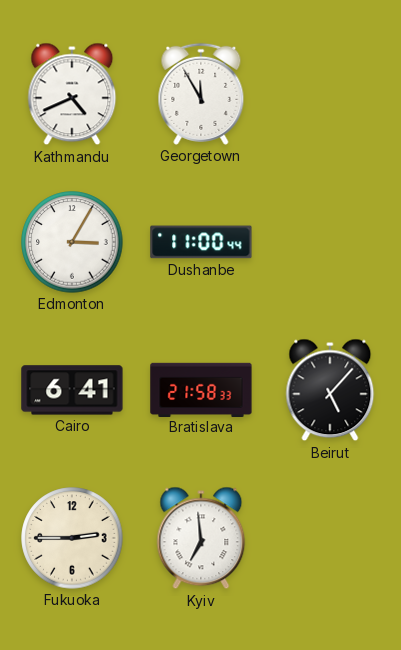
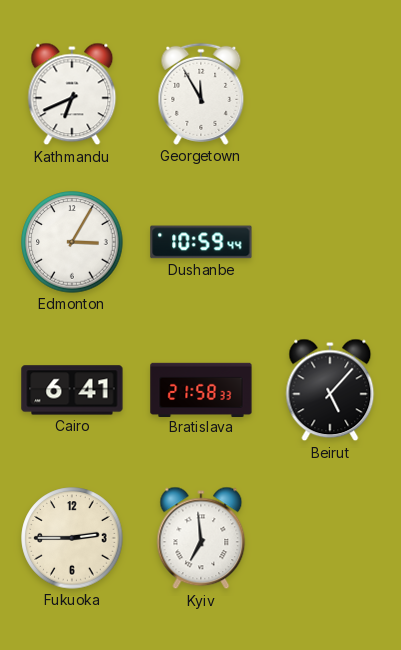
Kathmandu: 4:41 -> 6:41
Dushanbe: 11:00 -> 10:59
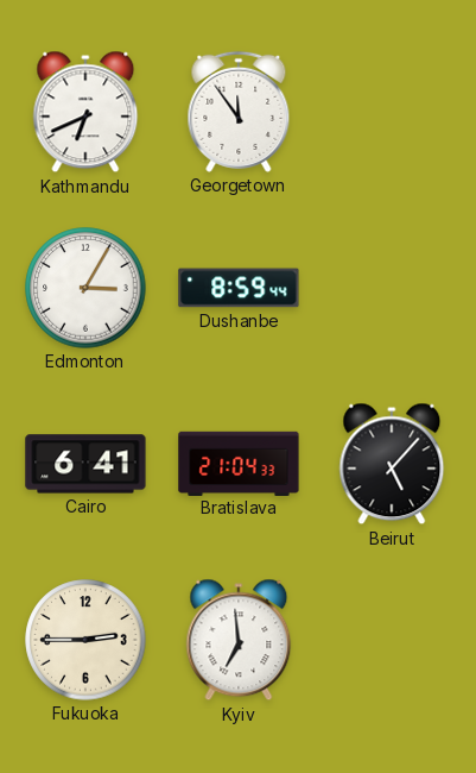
Georgetown: 11:55 -> 11:54
Dushanbe: 10:59 -> 8:59
Bratislava: 21:58 -> 21:04
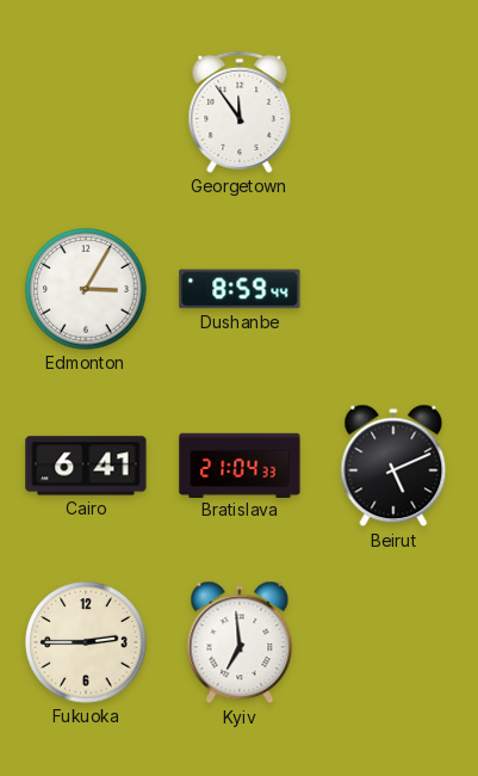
Kathmandu: 6:41 -> none
Beirut: 5:07 -> 5:11
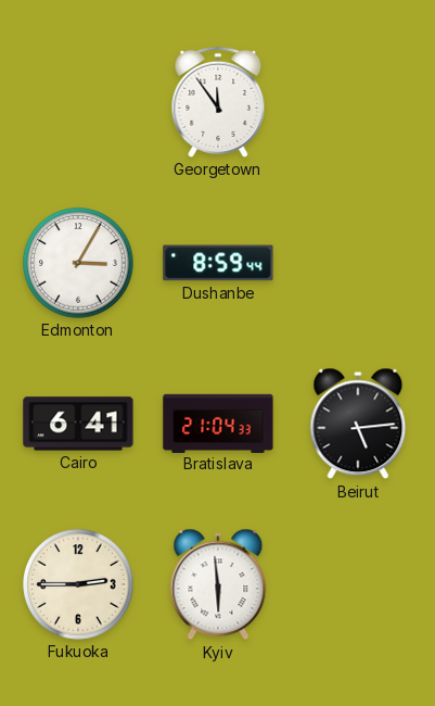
Beirut: 5:11 -> 5:14
Kyiv: 6:59 -> 5:59
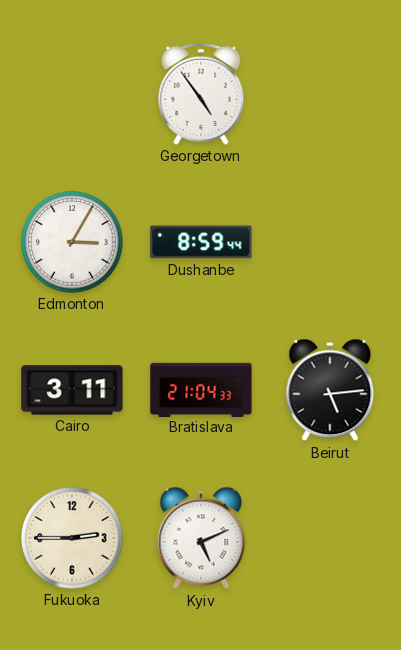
Georgetown: 11:54 -> 4:54
Cairo: 6:41 -> 3:11
Kyiv: 5:59 -> 5:11
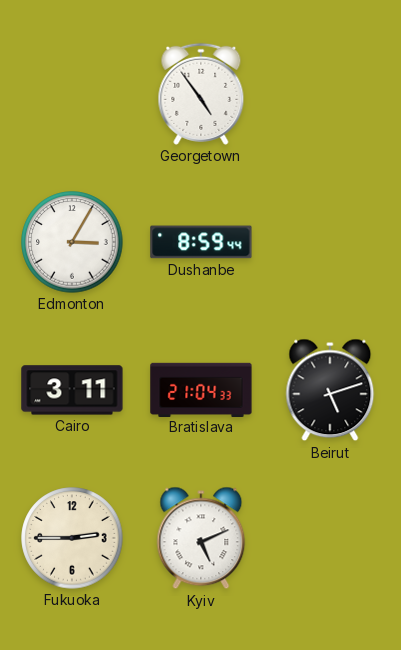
Beirut: 5:14 -> 5:12
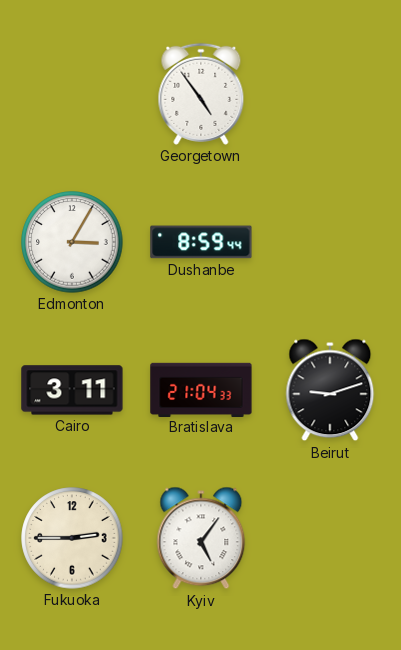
Beirut: 5:12 -> 9:12
Kyiv: 5:11 -> 5:06
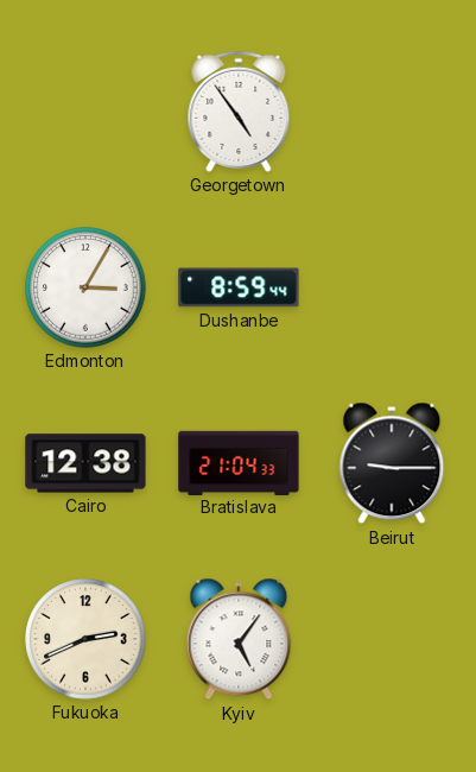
Cairo: 3:11 -> 12:38
Beirut: 9:12 -> 9:15
Fukuoka: 2:45 -> 2:41
